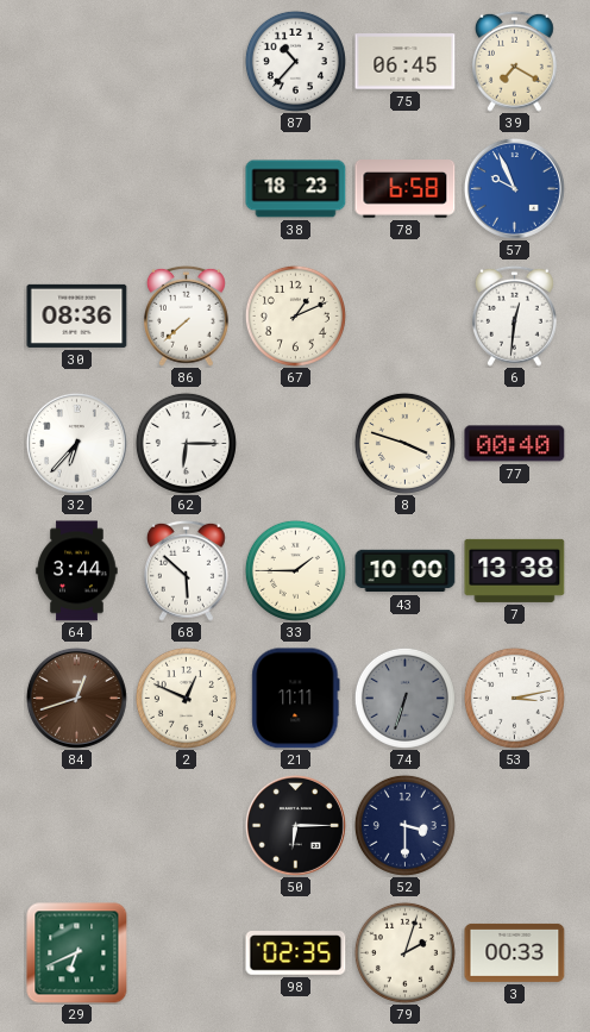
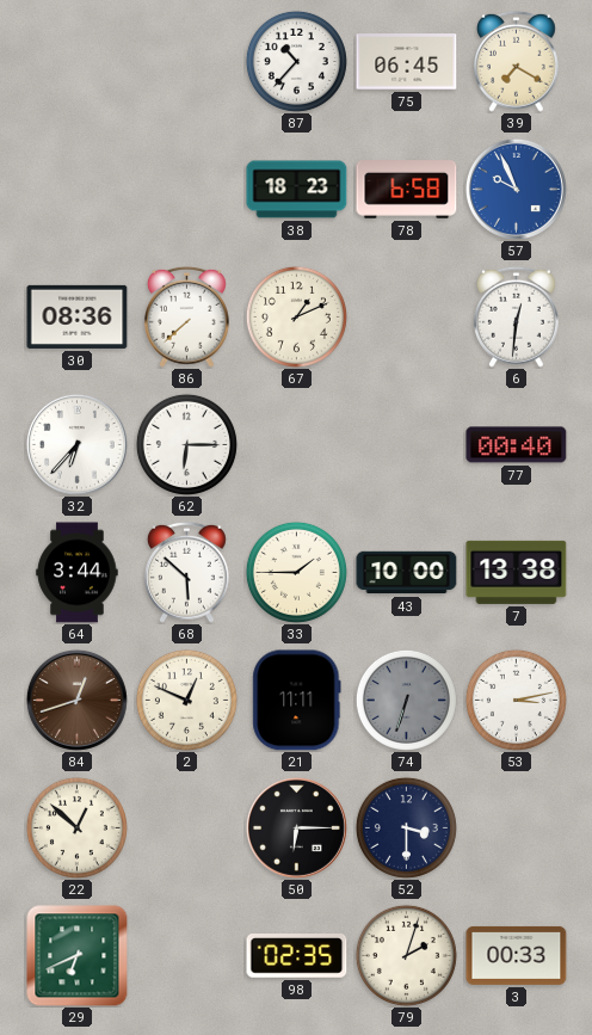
8: 3:48 -> none
22: none -> 12:52
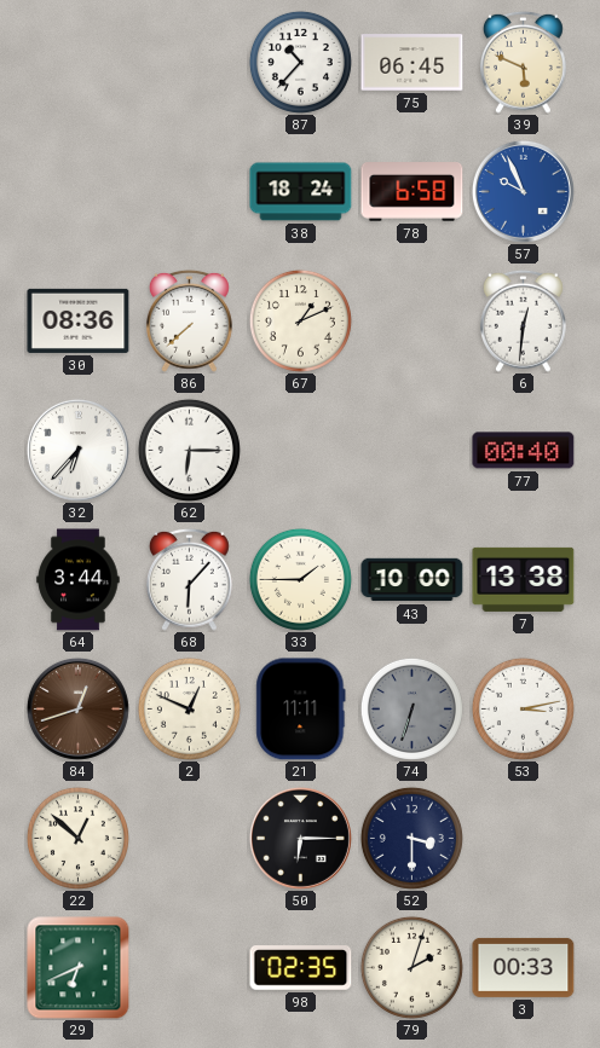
39: 7:20 -> 5:49
38: 18:23 -> 18:24
68: 5:52 -> 6:07
